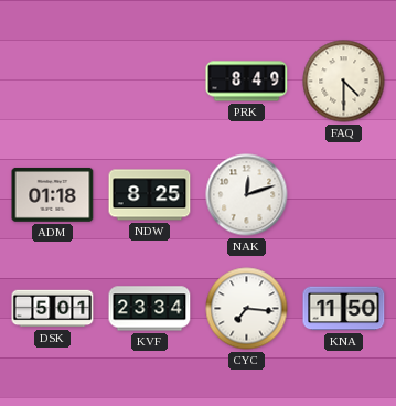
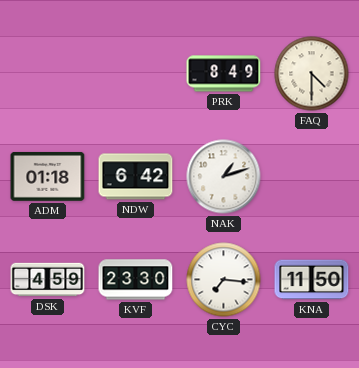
NDW: 8:25 -> 6:42
NAK: 12:12 -> 1:12
DSK: 5:01 -> 4:59
KVF: 23:34 -> 23:30
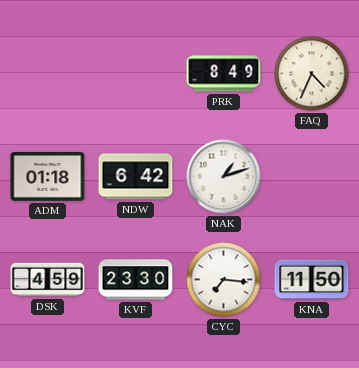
FAQ: 4:30 -> 4:34
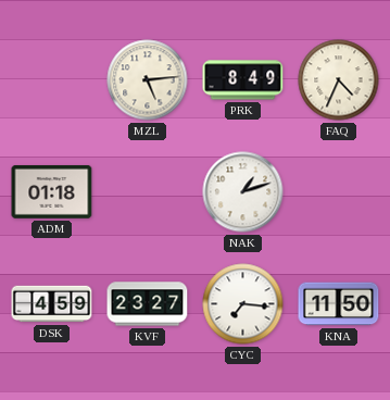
MZL: none -> 5:14
NDW: 6:42 -> none
KVF: 23:30 -> 23:27
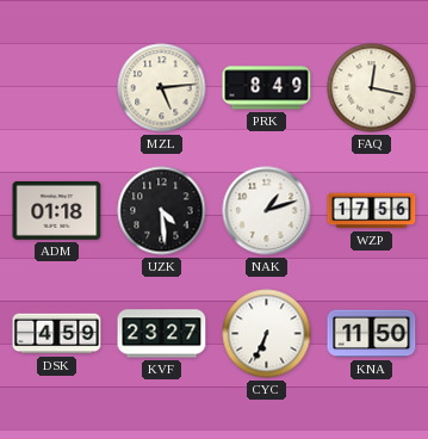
FAQ: 4:34 -> 12:17
UZK: none -> 4:29
WZP: none -> 17:56
CYC: 7:16 -> 6:34
